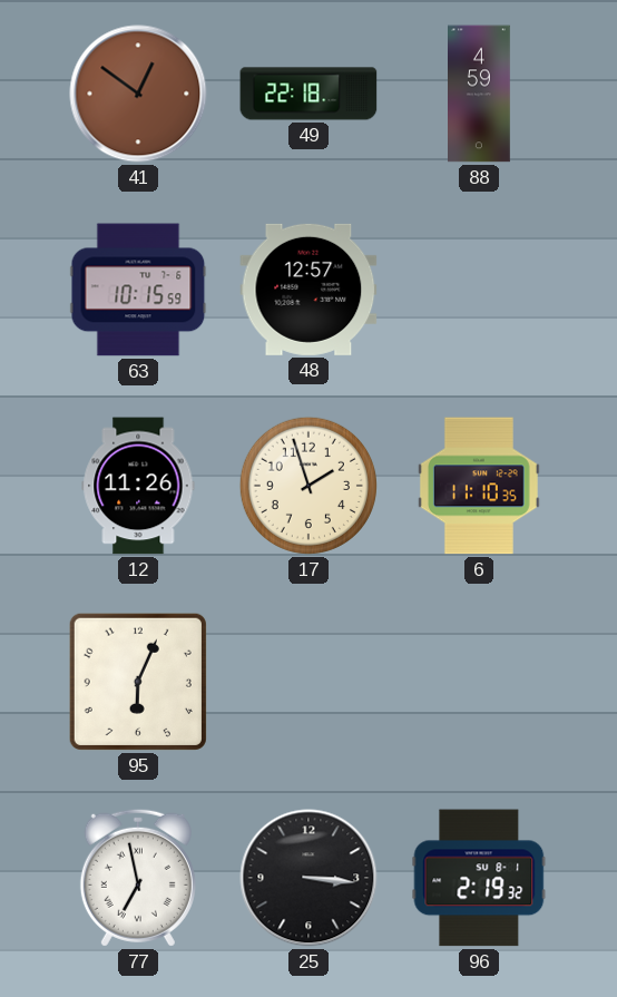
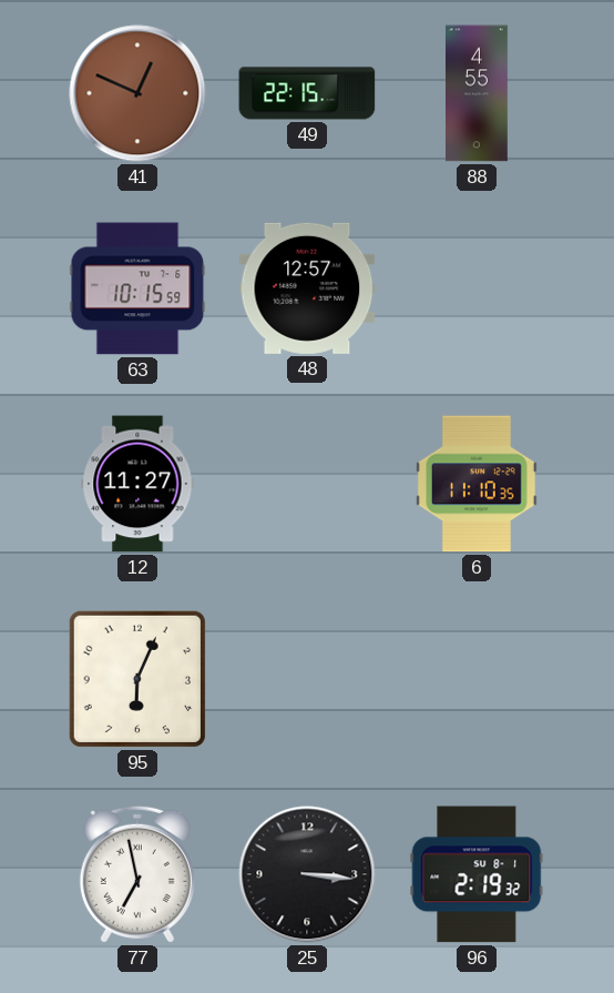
41: 12:51 -> 12:49
49: 22:18 -> 22:15
88: 4:59 -> 4:55
12: 11:26 -> 11:27
17: 1:57 -> none
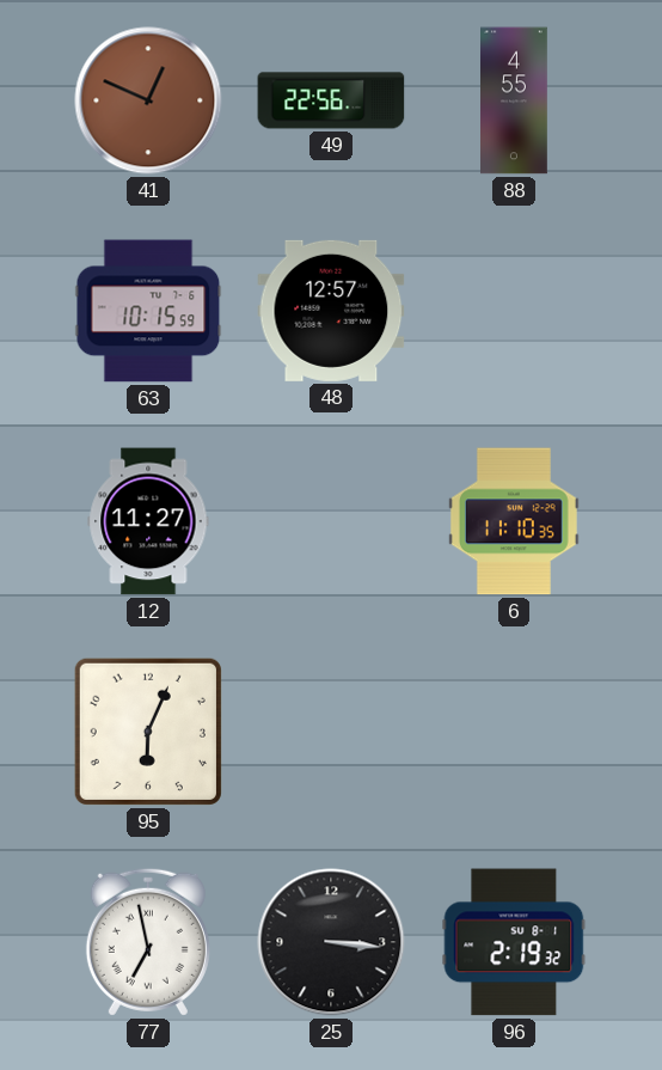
49: 22:15 -> 22:56
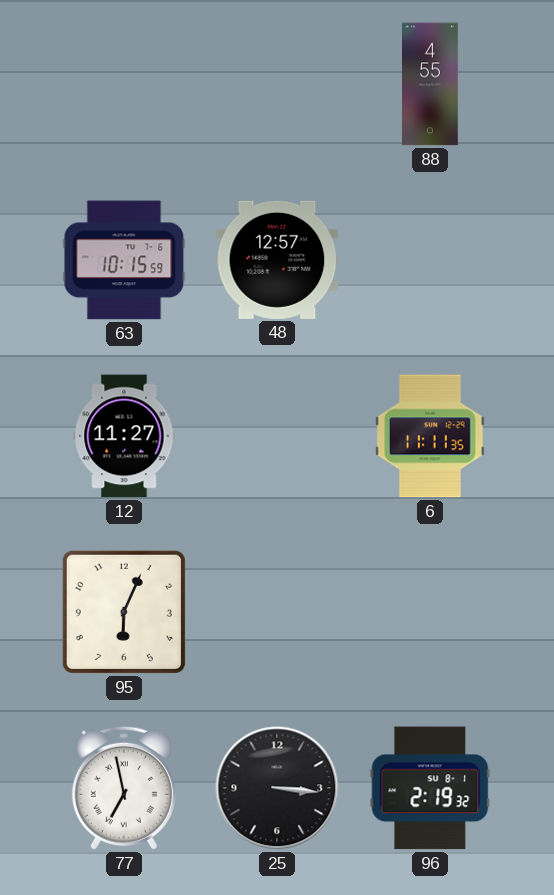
41: 12:49 -> none
49: 22:56 -> none
6: 11:10 -> 11:11
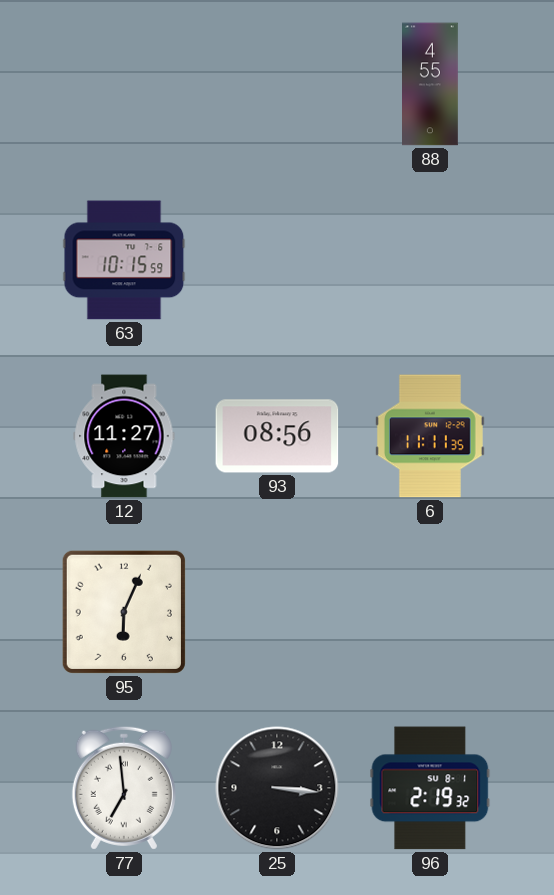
48: 12:57 -> none
93: none -> 08:56
77: 6:58 -> 6:59
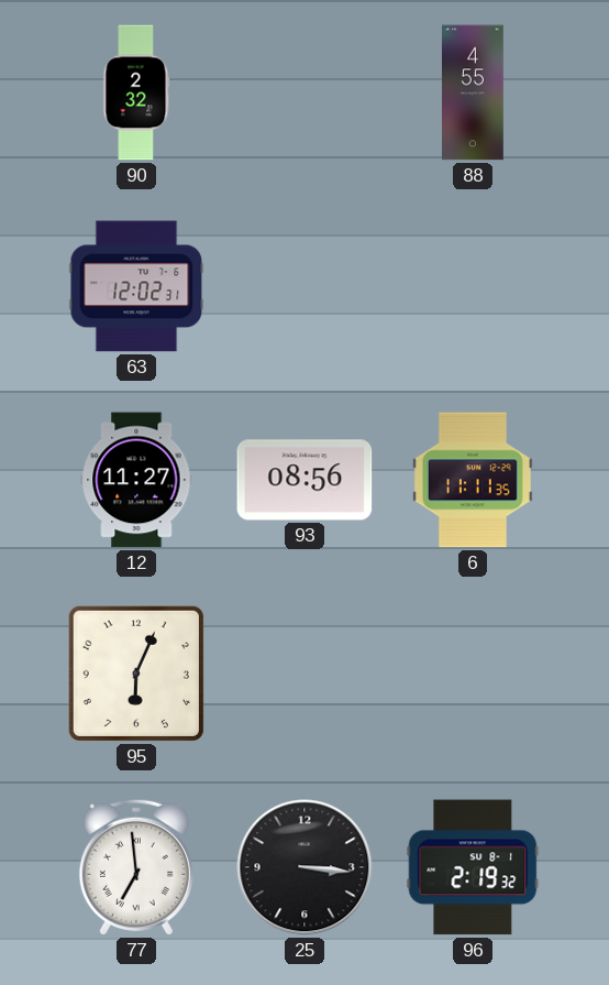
90: none -> 2:32
63: 10:15 -> 12:02
